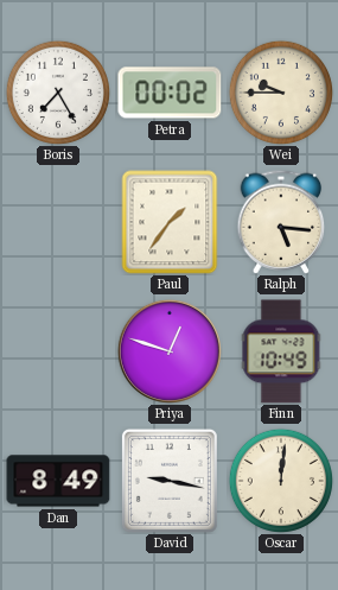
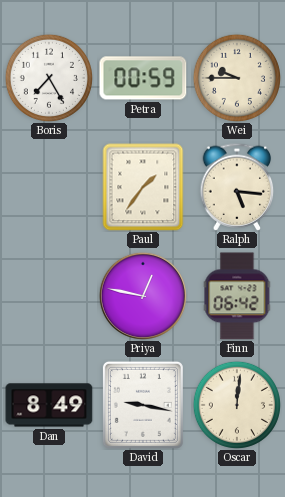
Petra: 00:02 -> 00:59
Priya: 12:48 -> 12:47
Finn: 10:49 -> 06:42
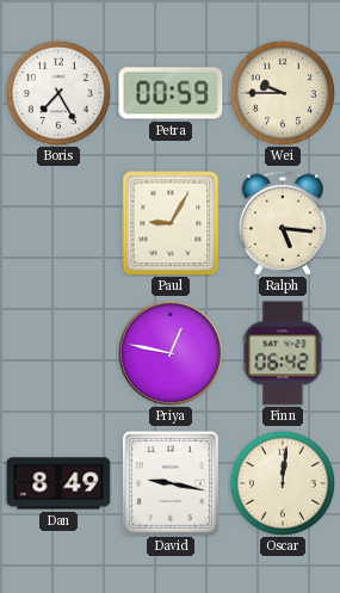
Paul: 1:36 -> 9:05
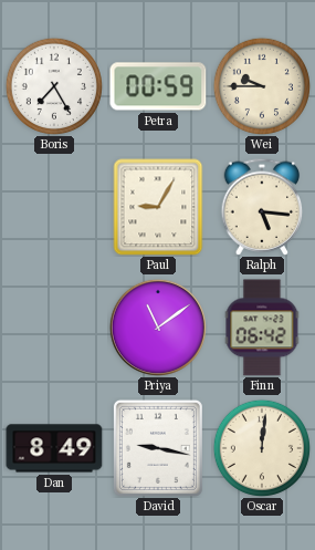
Priya: 12:47 -> 11:09
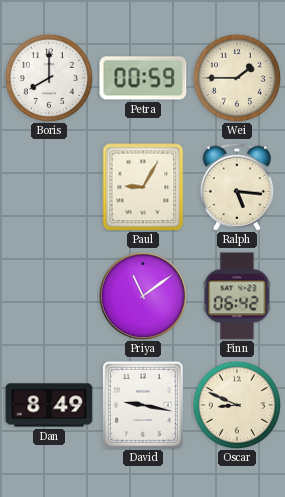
Boris: 7:25 -> 8:00
Wei: 9:45 -> 1:45
Oscar: 12:01 -> 8:49
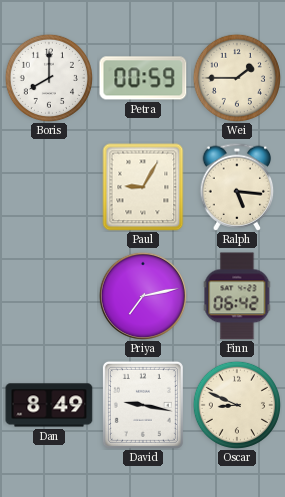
Priya: 11:09 -> 7:13
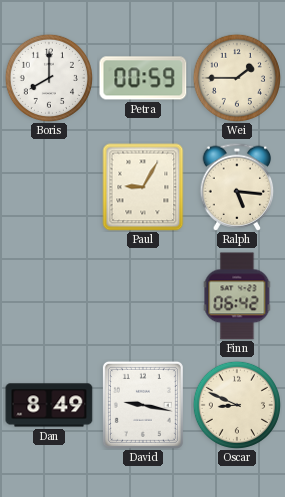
Priya: 7:13 -> none
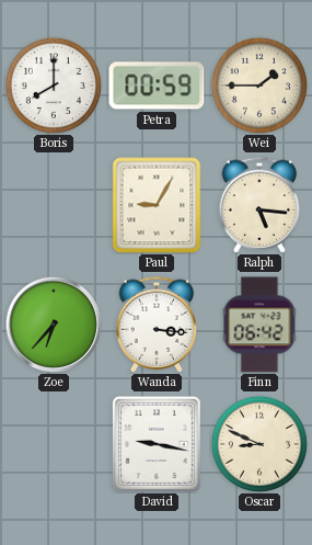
Zoe: none -> 6:37
Wanda: none -> 3:16
Dan: 8:49 -> none
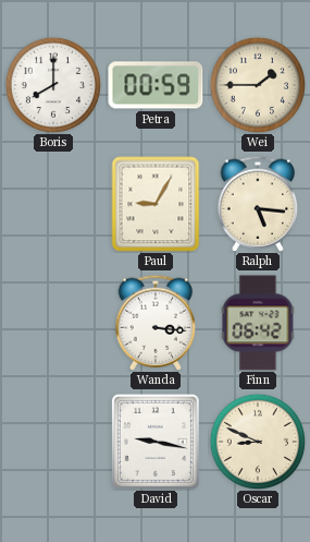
Zoe: 6:37 -> none
